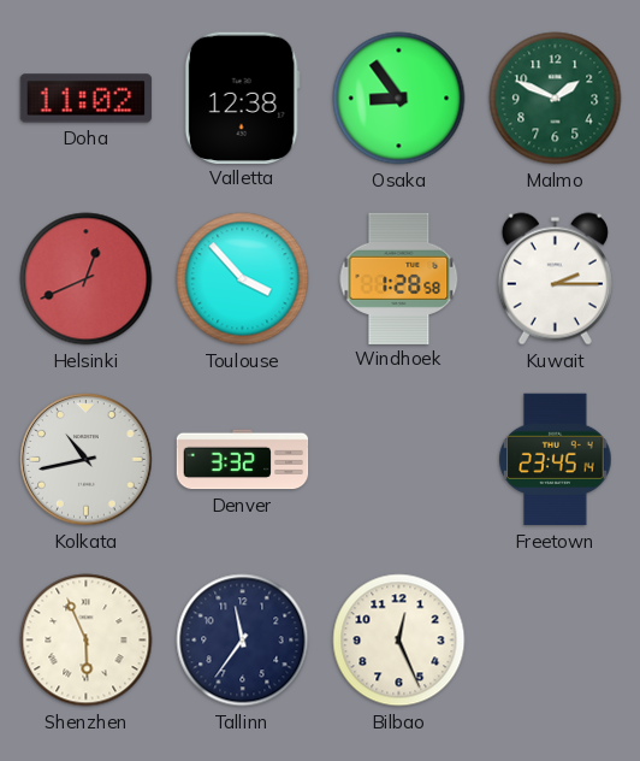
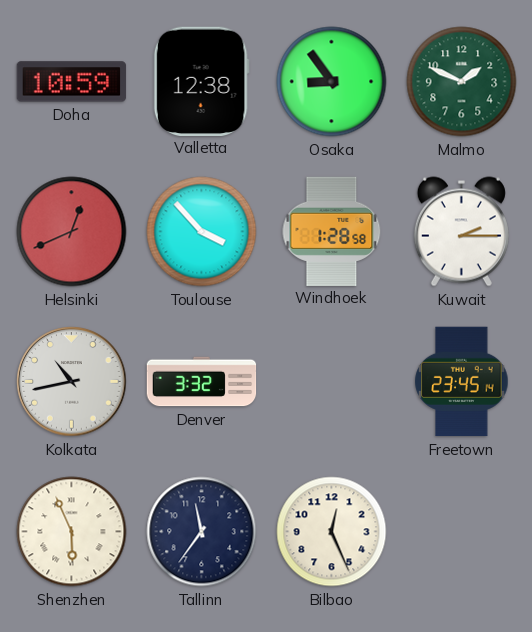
Doha: 11:02 -> 10:59
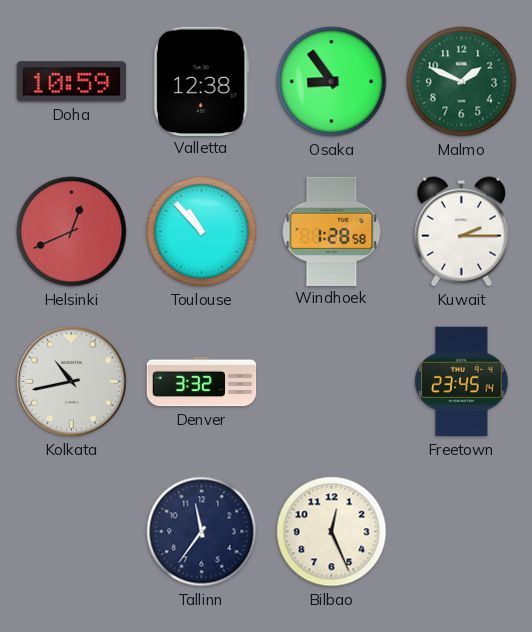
Toulouse: 3:53 -> 10:53
Shenzhen: 5:56 -> none
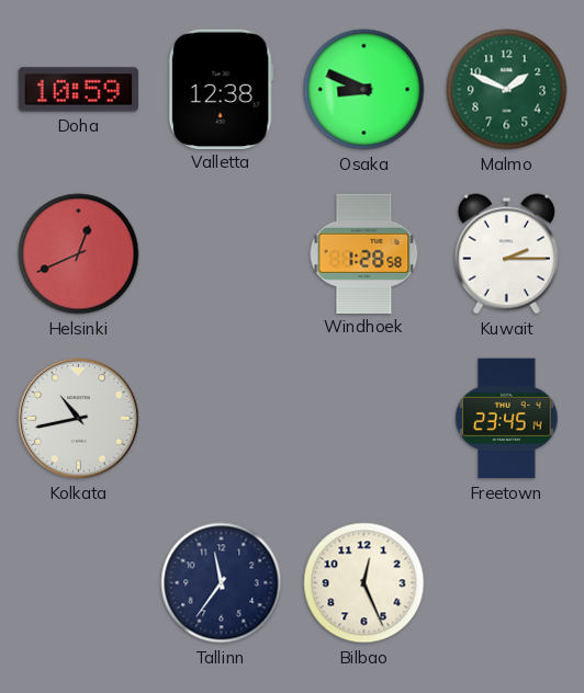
Osaka: 8:54 -> 8:49
Toulouse: 10:53 -> none
Denver: 3:32 -> none
